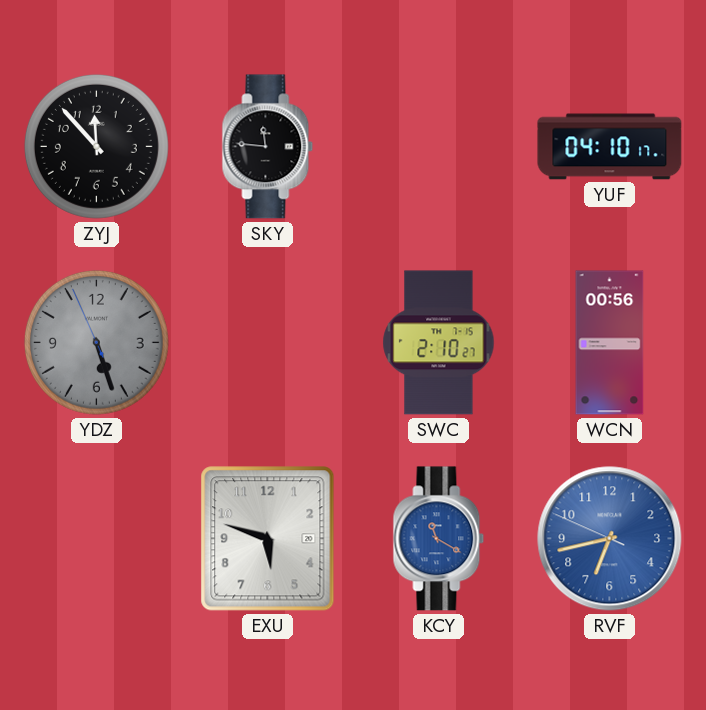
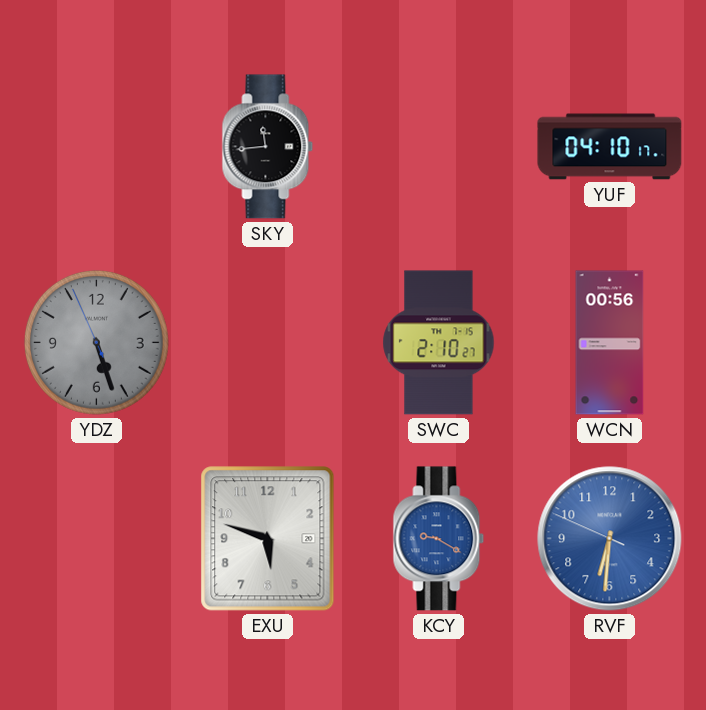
ZYJ: 11:53 -> none
SKY: 11:46 -> 11:44
KCY: 11:20 -> 9:20
RVF: 6:42 -> 6:30
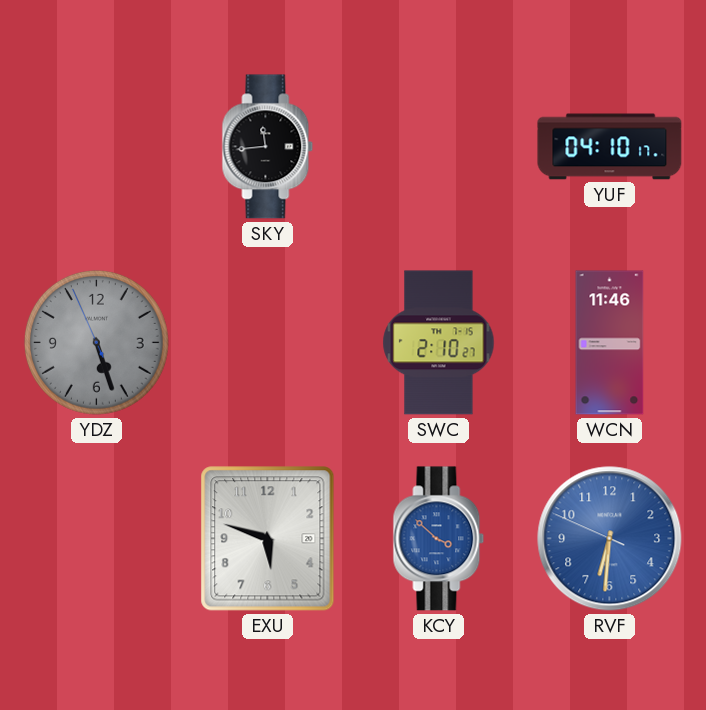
WCN: 00:56 -> 11:46
KCY: 9:20 -> 3:52
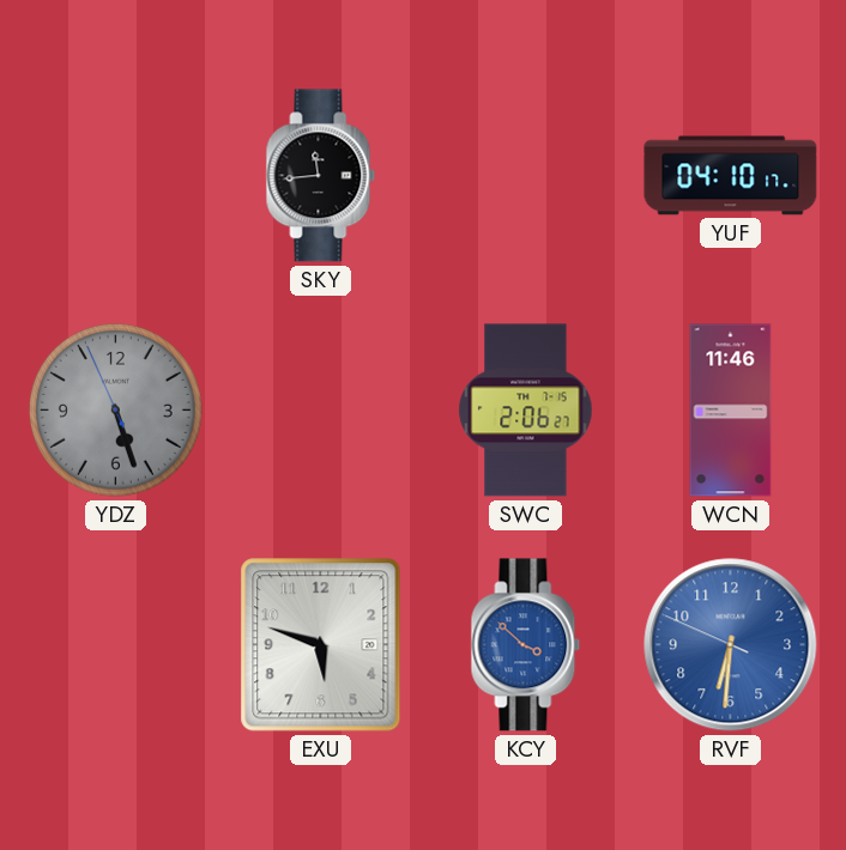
SWC: 2:10 -> 2:06
